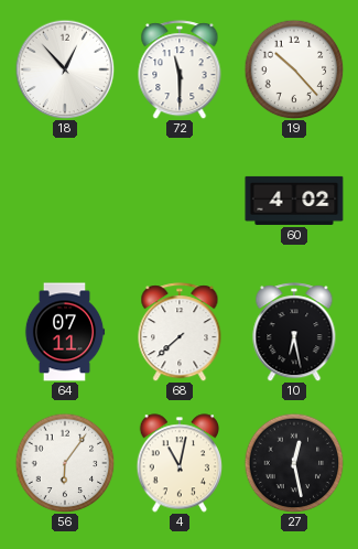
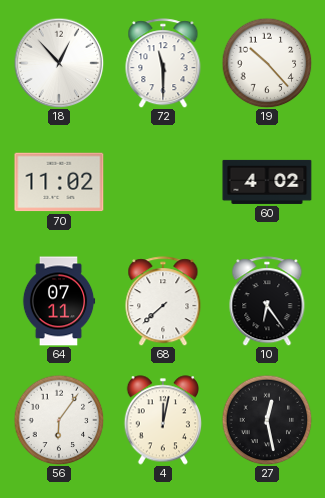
70: none -> 11:02
10: 6:28 -> 6:24
4: 11:02 -> 12:02
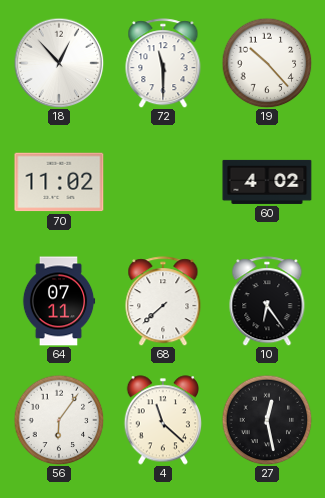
4: 12:02 -> 11:22
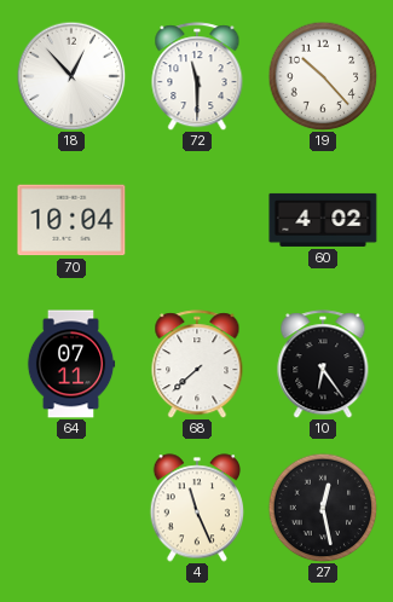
70: 11:02 -> 10:04
56: 6:06 -> none
4: 11:22 -> 11:26
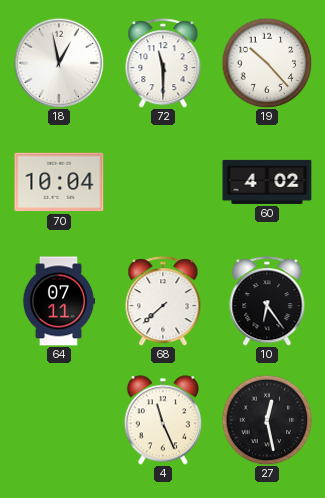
18: 12:53 -> 12:58
